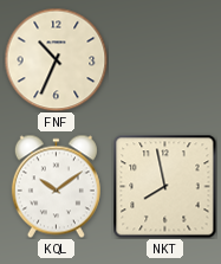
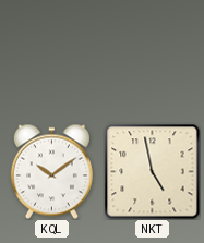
FNF: 10:34 -> none
NKT: 7:58 -> 4:58
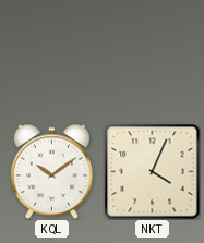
NKT: 4:58 -> 4:04
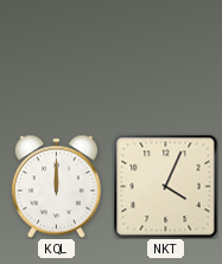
KQL: 10:09 -> 12:00
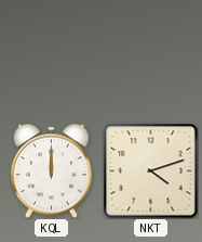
NKT: 4:04 -> 4:12
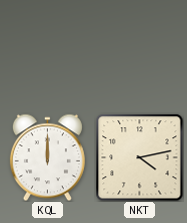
NKT: 4:12 -> 4:13
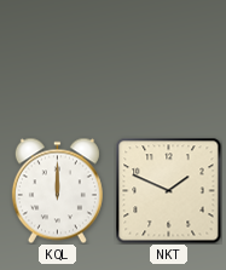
NKT: 4:13 -> 1:49
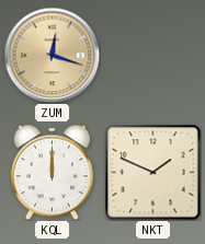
ZUM: none -> 12:18
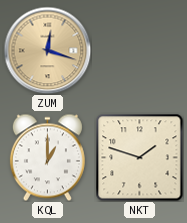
KQL: 12:00 -> 1:00
NKT: 1:49 -> 1:48
